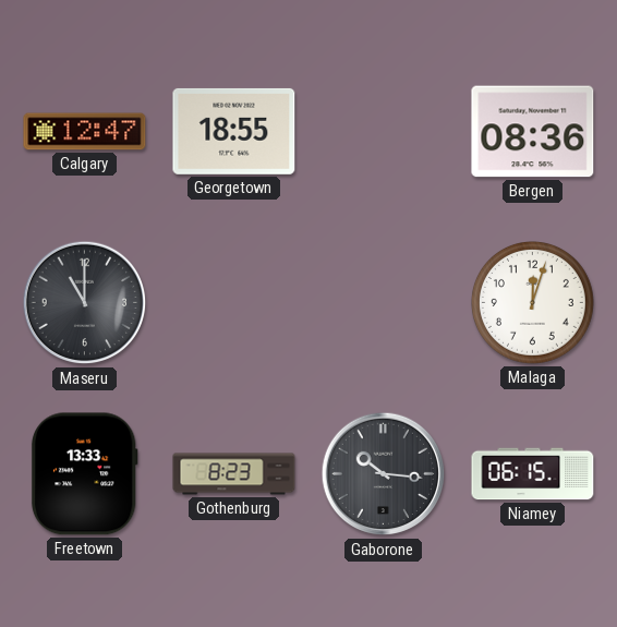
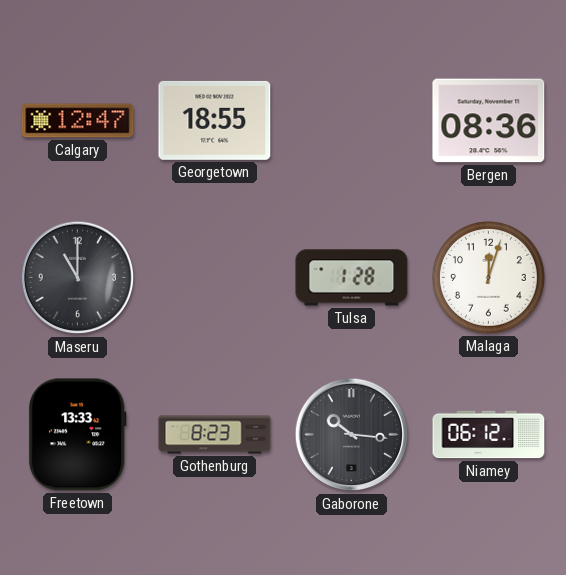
Tulsa: none -> 1:28
Niamey: 06:15 -> 06:12
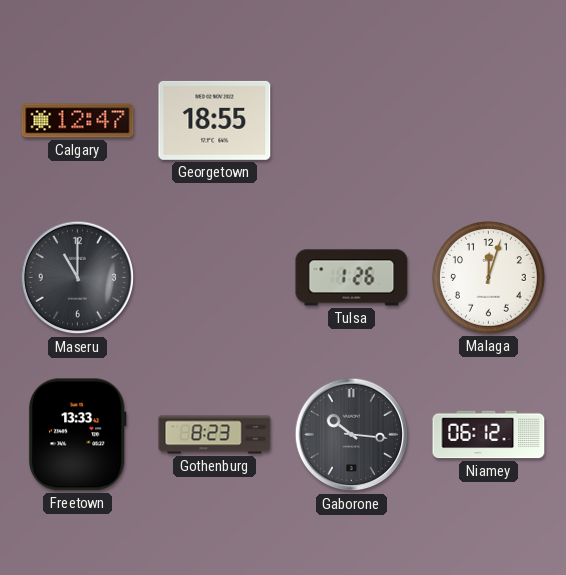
Bergen: 08:36 -> none
Tulsa: 1:28 -> 1:26
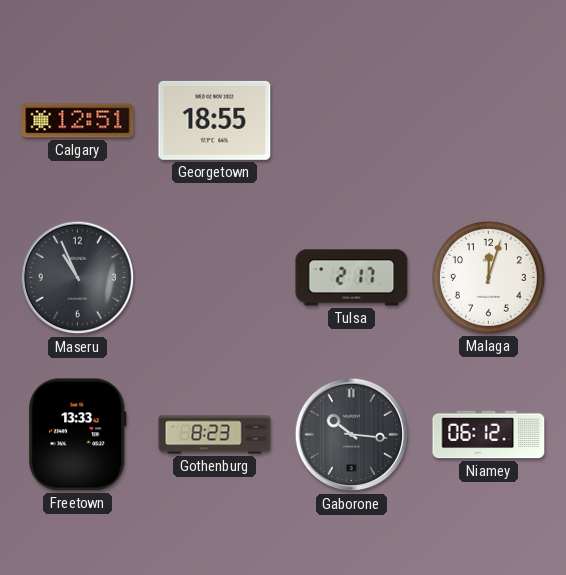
Calgary: 12:47 -> 12:51
Maseru: 11:00 -> 10:56
Tulsa: 1:26 -> 2:17
